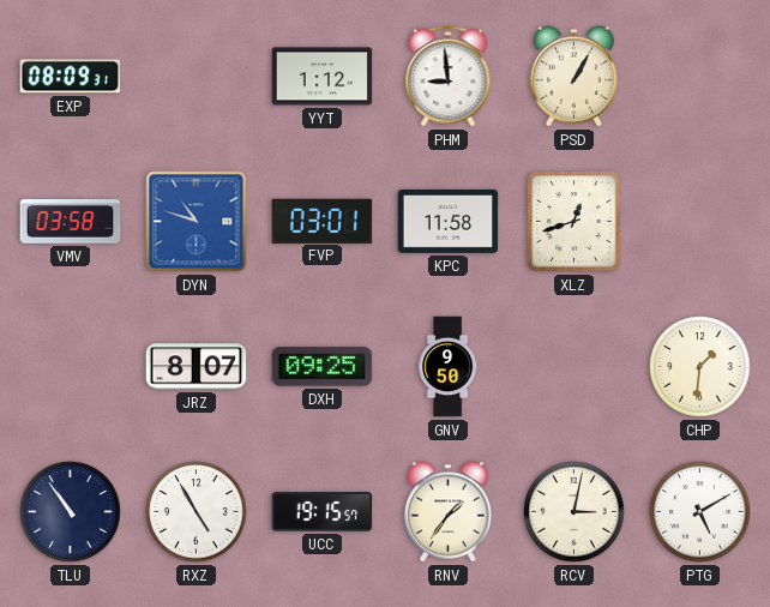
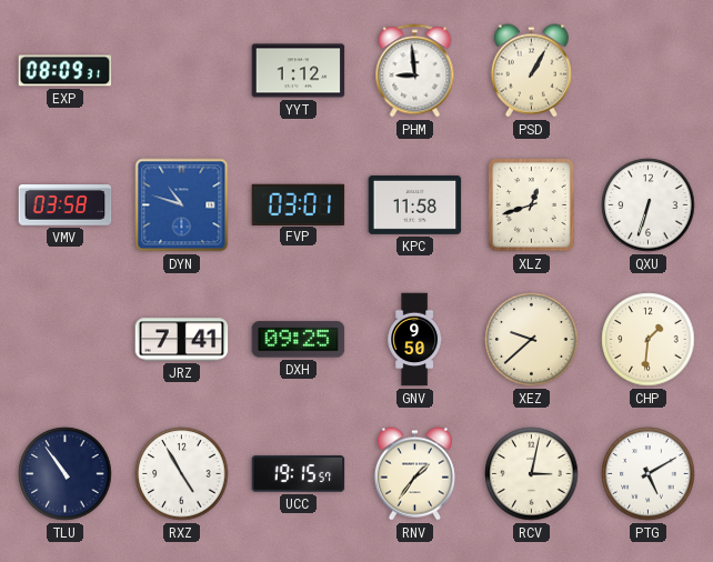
QXU: none -> 6:33
JRZ: 8:07 -> 7:41
XEZ: none -> 9:38
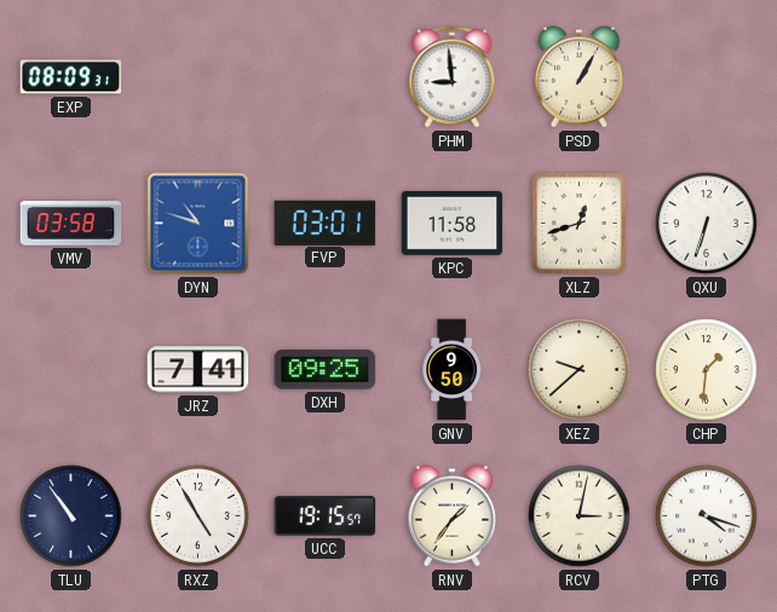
YYT: 1:12 -> none
PTG: 5:10 -> 4:18
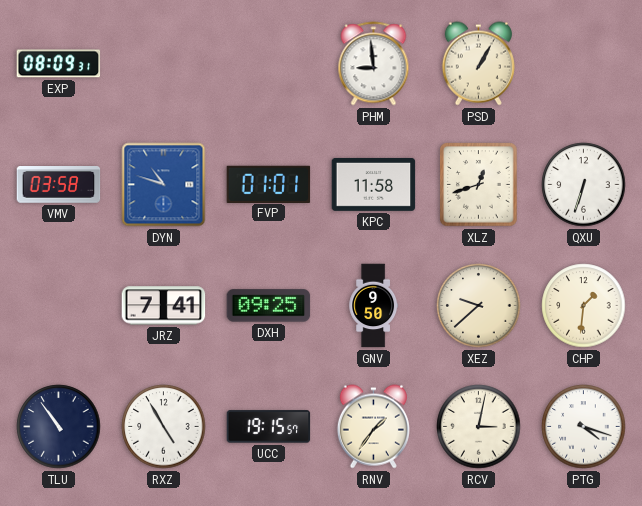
FVP: 03:01 -> 01:01
